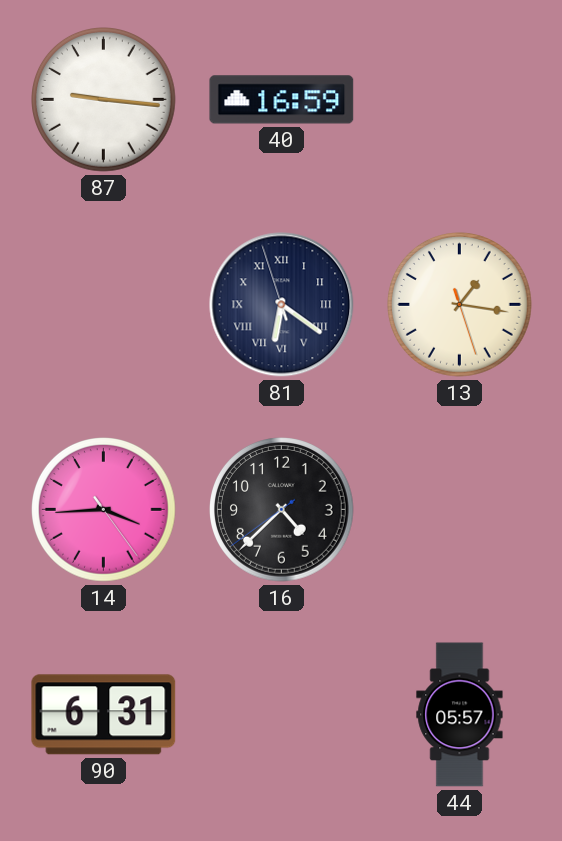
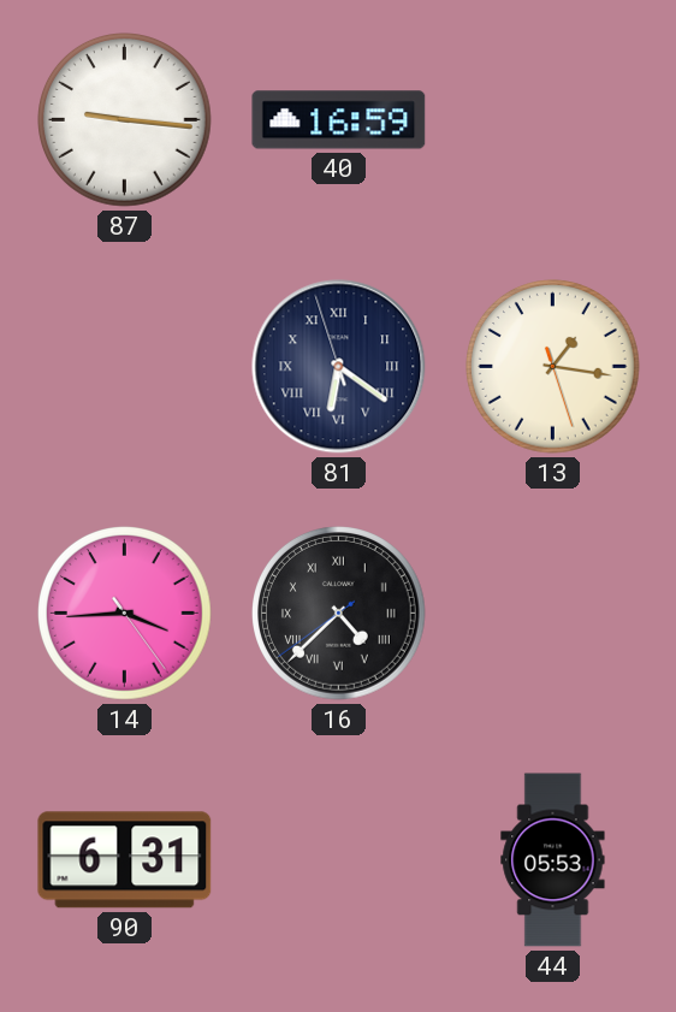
16 numerals: Arabic -> Roman
44: 05:57 -> 05:53
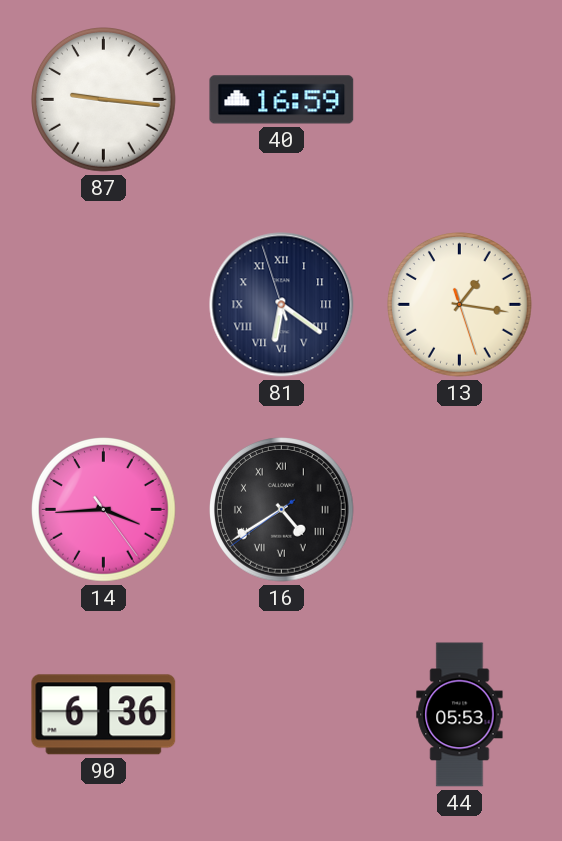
16: 4:37 -> 4:39
90: 6:31 -> 6:36
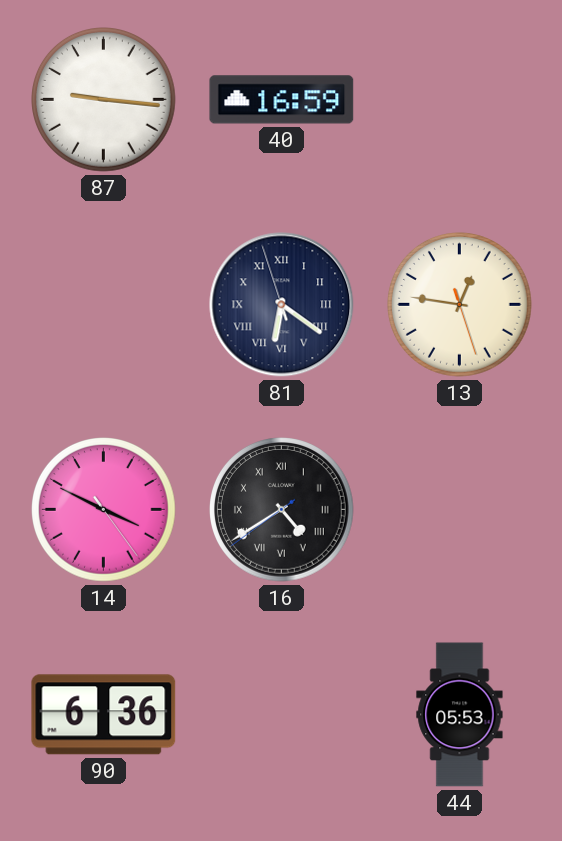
13: 1:16 -> 12:46
14: 3:44 -> 3:49
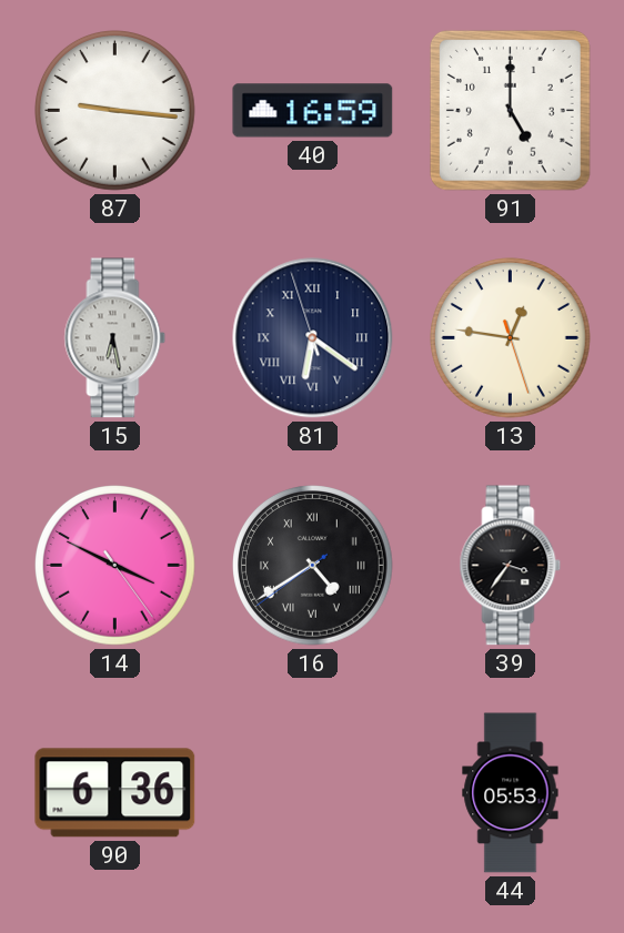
91: none -> 5:00
15: none -> 6:28
39: none -> 3:36
